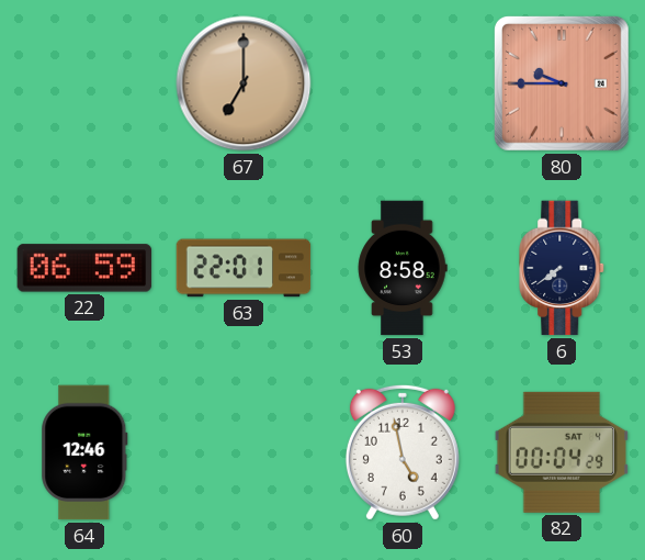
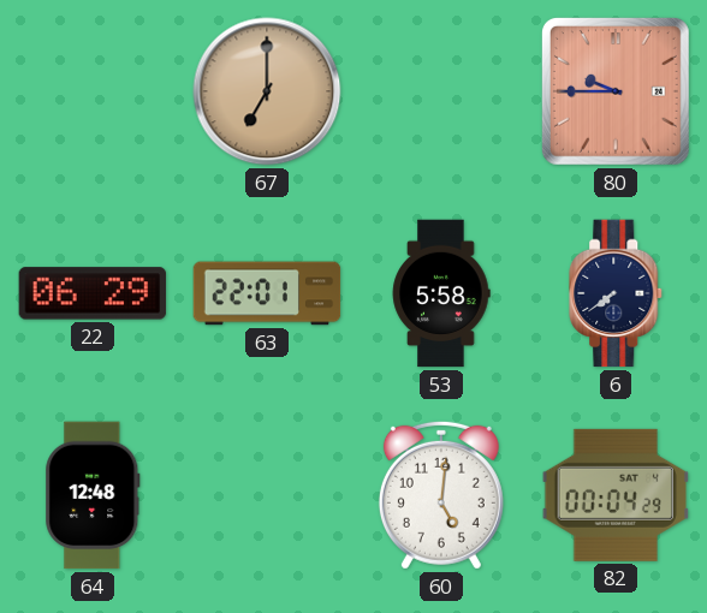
22: 06:59 -> 06:29
53: 8:58 -> 5:58
64: 12:46 -> 12:48
60: 4:58 -> 5:01
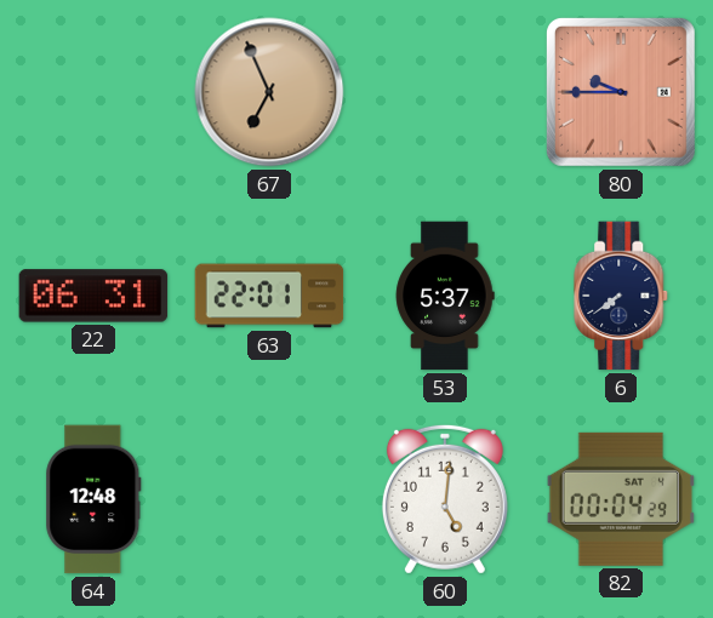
67: 7:00 -> 6:56
22: 06:29 -> 06:31
53: 5:58 -> 5:37
